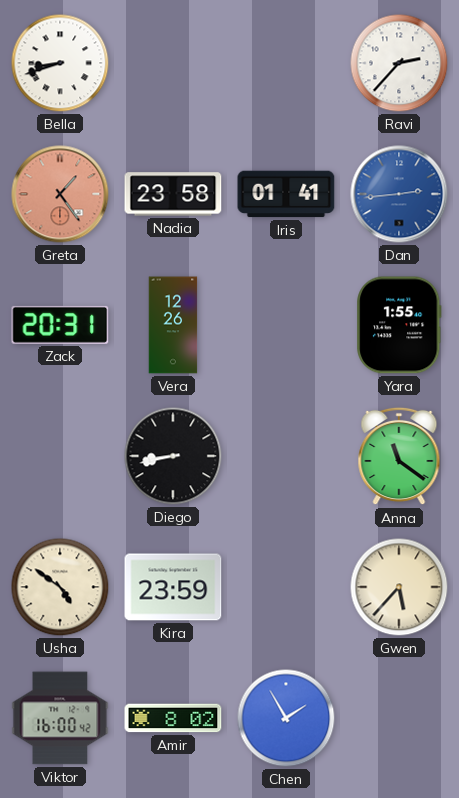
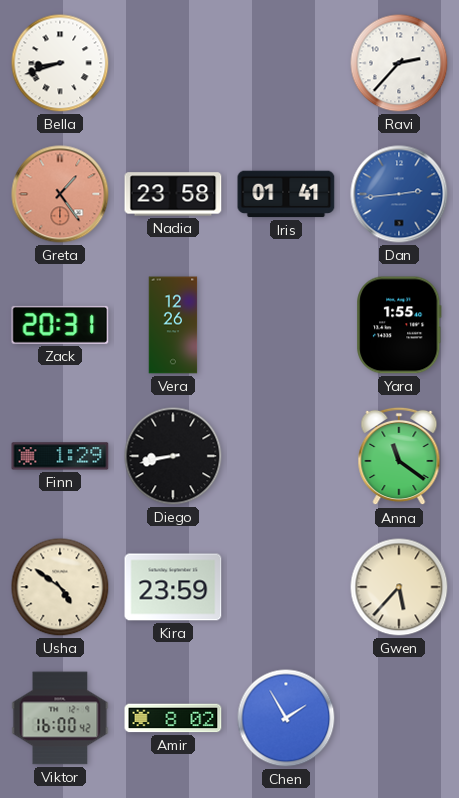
Finn: none -> 1:29
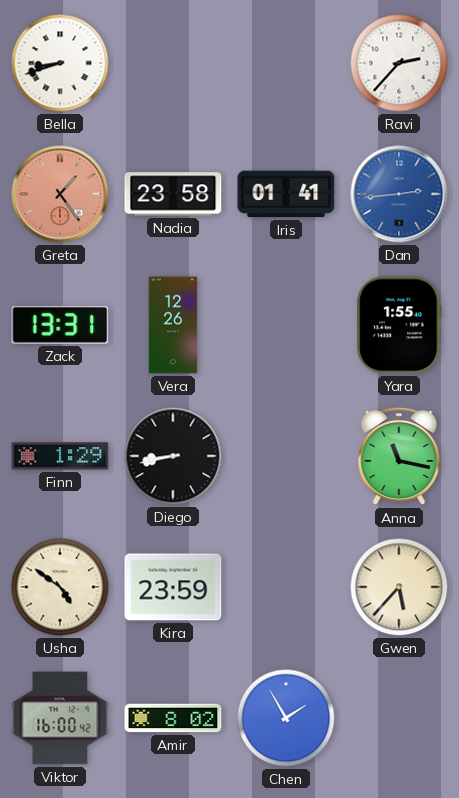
Zack: 20:31 -> 13:31
Anna: 11:21 -> 11:17
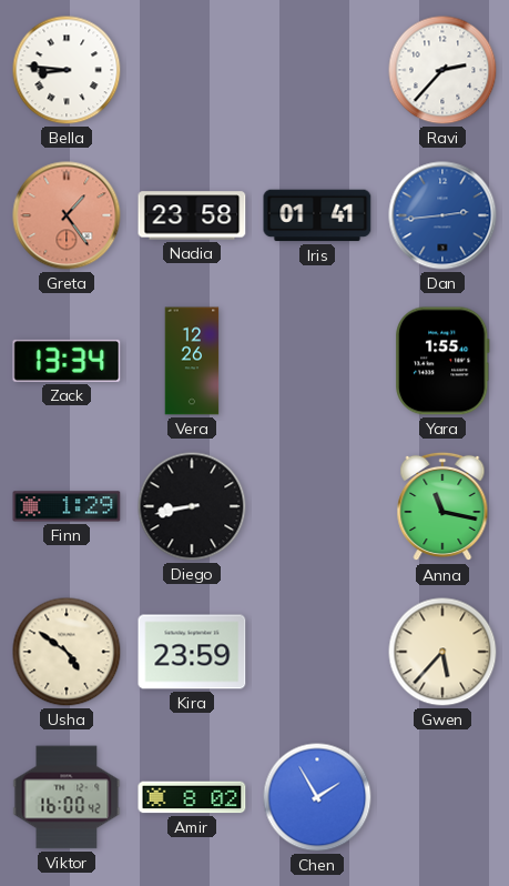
Bella: 8:42 -> 8:46
Zack: 13:31 -> 13:34
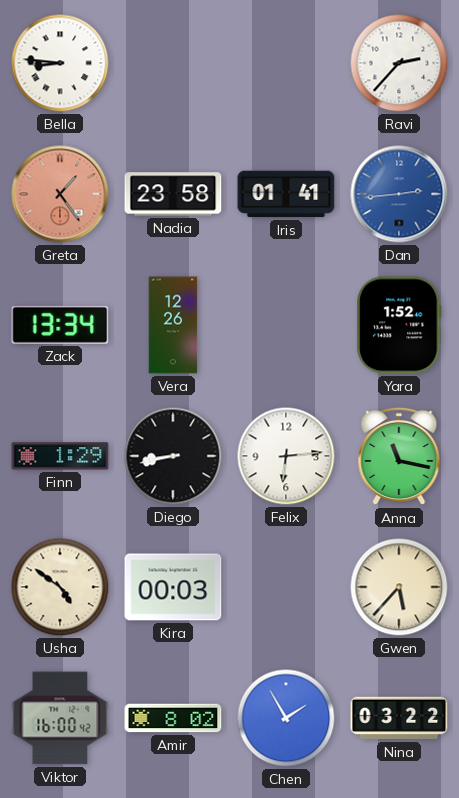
Yara: 1:55 -> 1:52
Felix: none -> 6:14
Kira: 23:59 -> 00:03
Nina: none -> 03:22
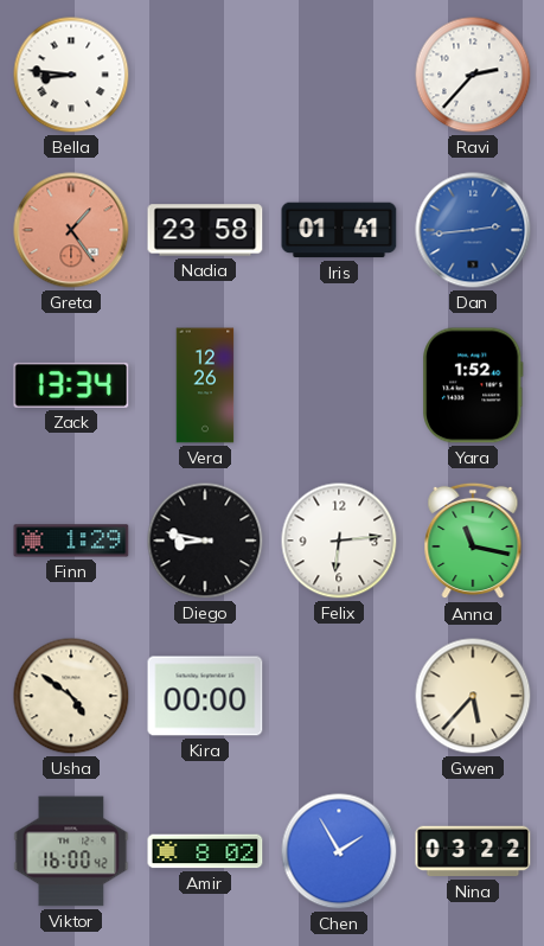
Diego: 8:43 -> 8:47
Kira: 00:03 -> 00:00
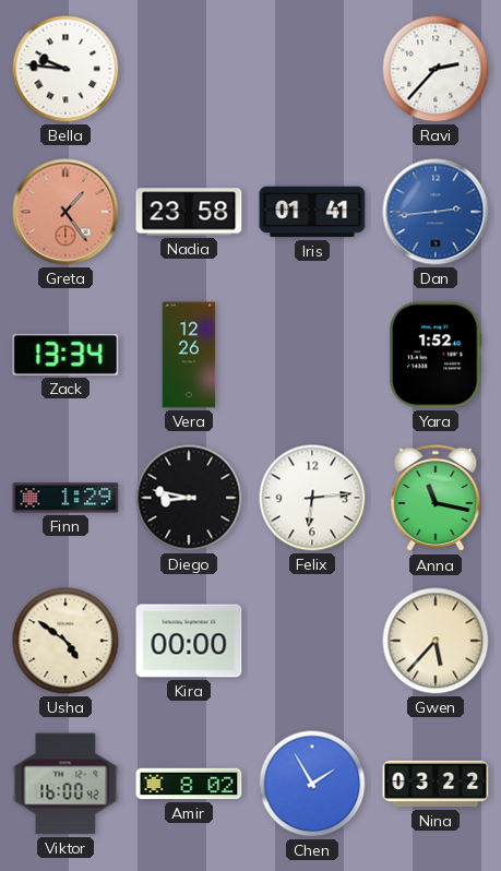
Bella: 8:46 -> 9:46
